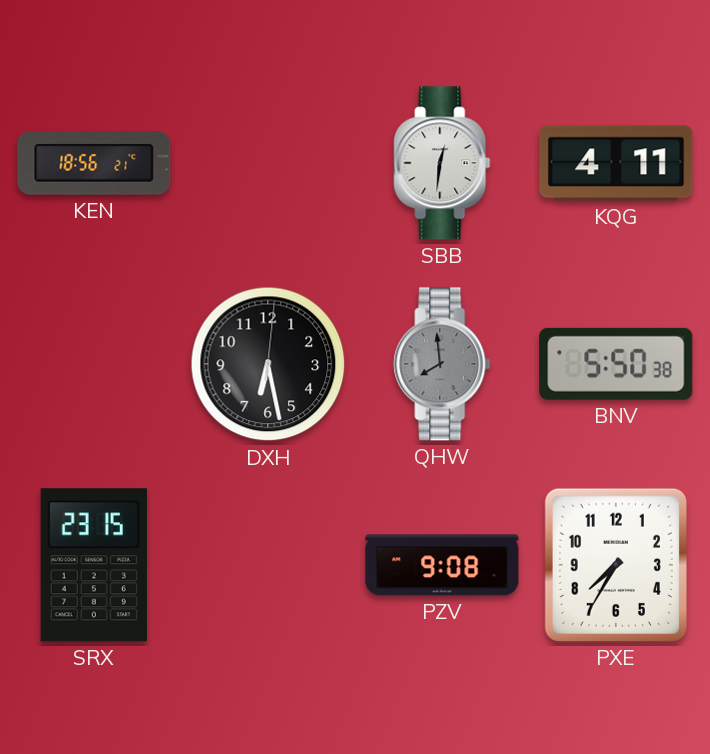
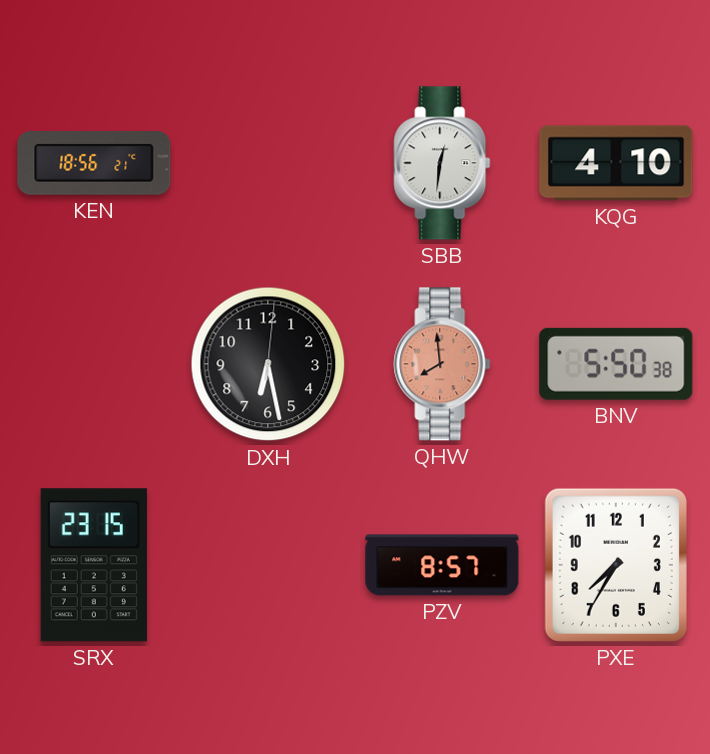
KQG: 4:11 -> 4:10
QHW dial: grey -> salmon
PZV: 9:08 -> 8:57
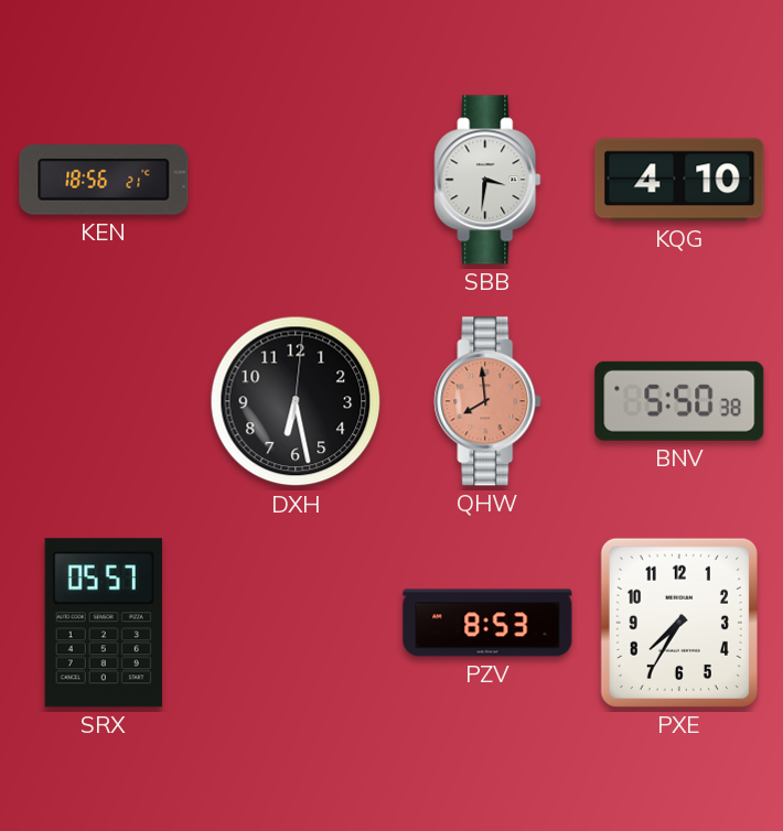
SBB: 12:31 -> 3:31
SRX: 23:15 -> 05:57
PZV: 8:57 -> 8:53
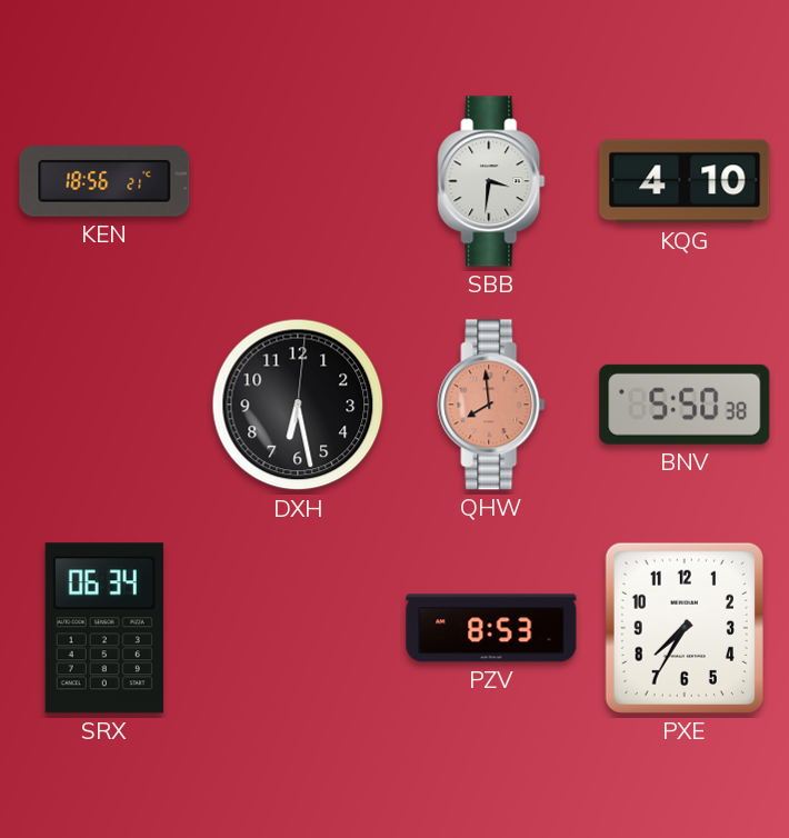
SRX: 05:57 -> 06:34
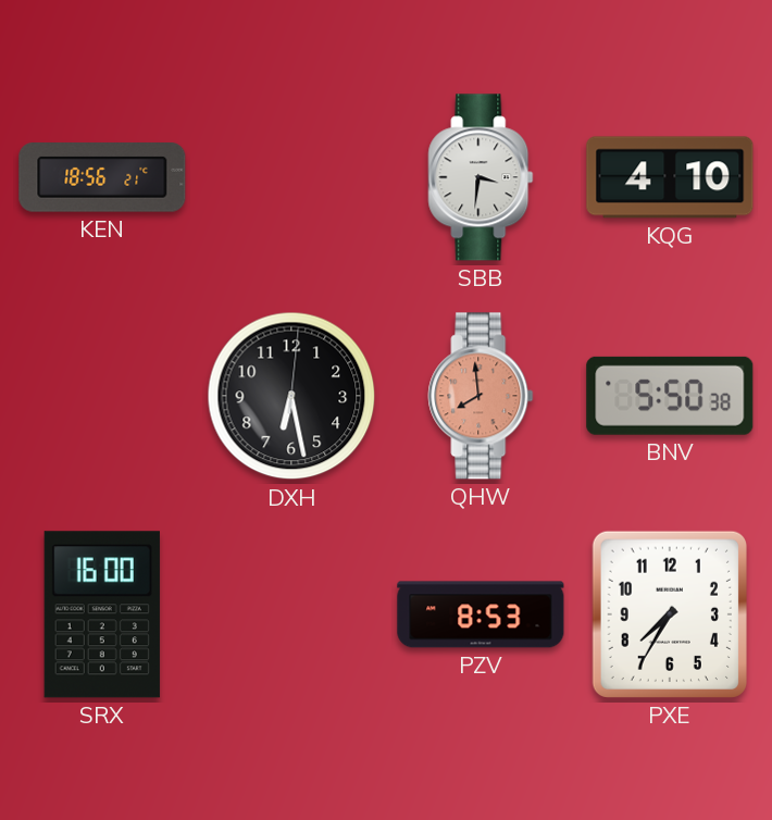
SRX: 06:34 -> 16:00
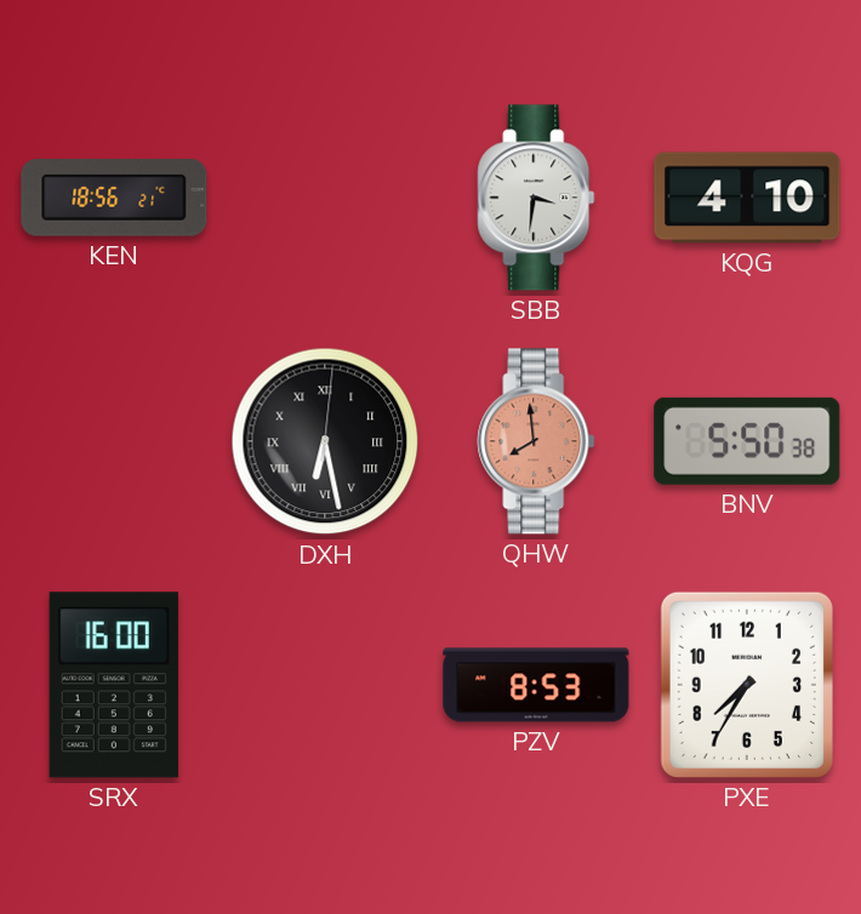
DXH numerals: Arabic -> Roman
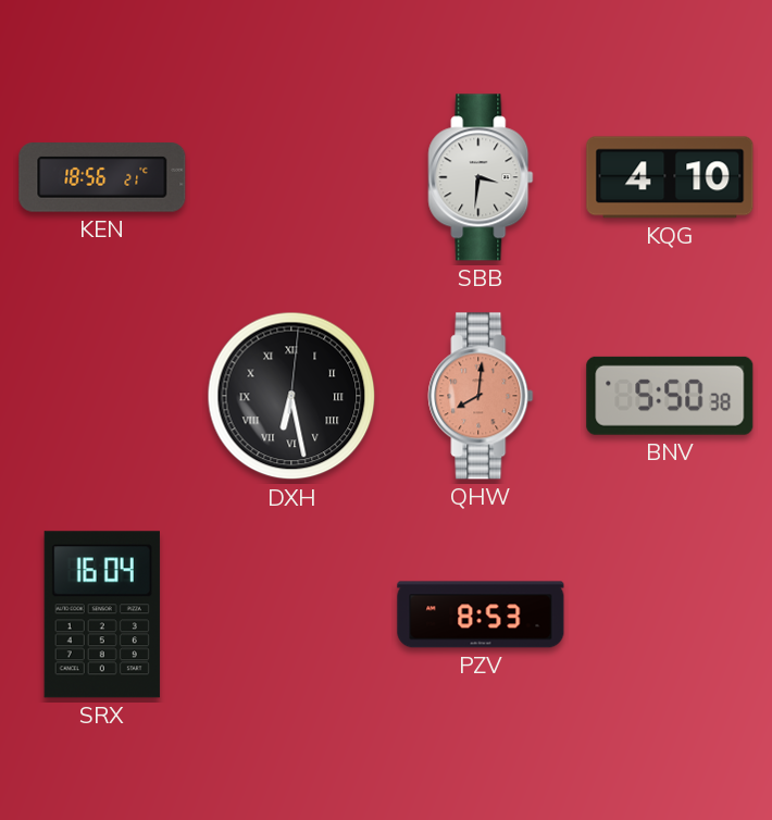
QHW: 7:59 -> 8:01
SRX: 16:00 -> 16:04
PXE: 7:35 -> none
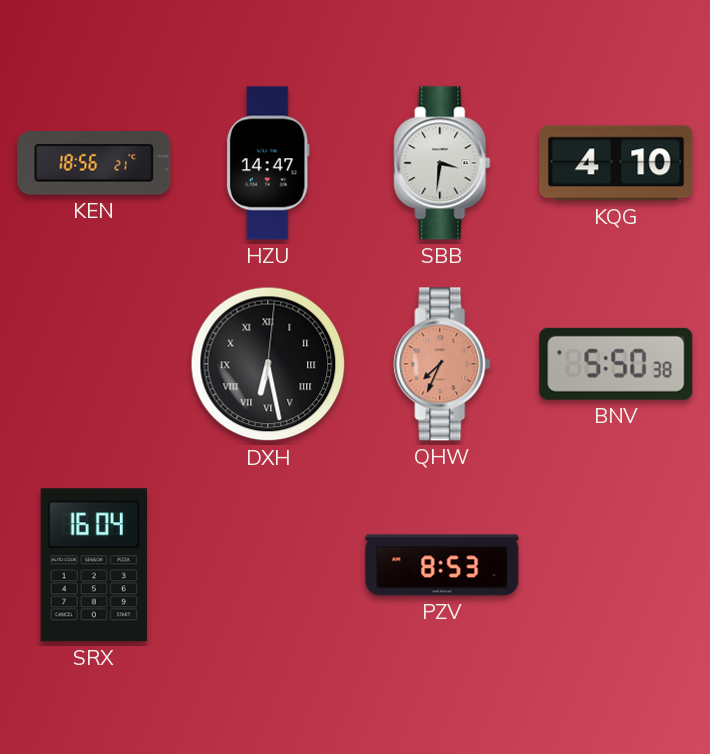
HZU: none -> 14:47
QHW: 8:01 -> 7:34
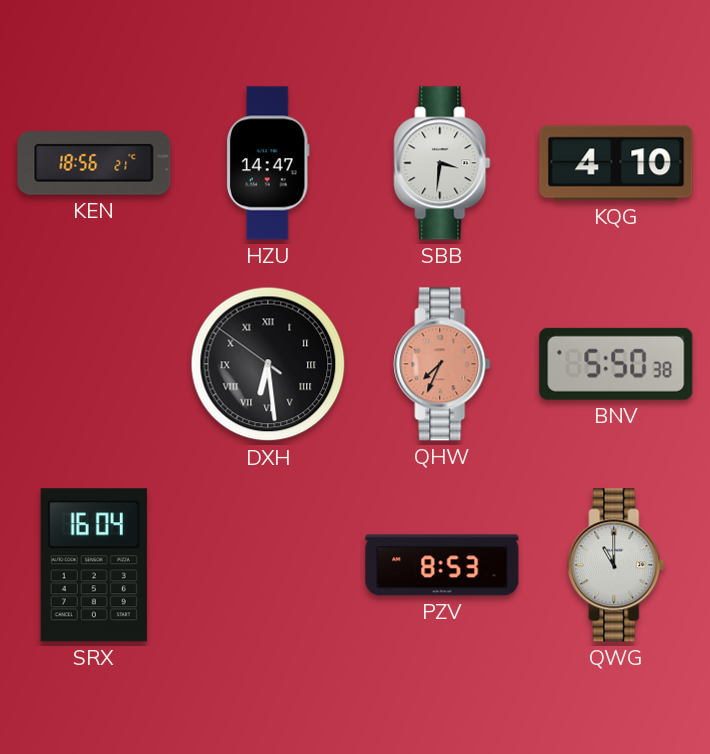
DXH: 6:28:01 -> 6:28:51
QWG: none -> 11:00
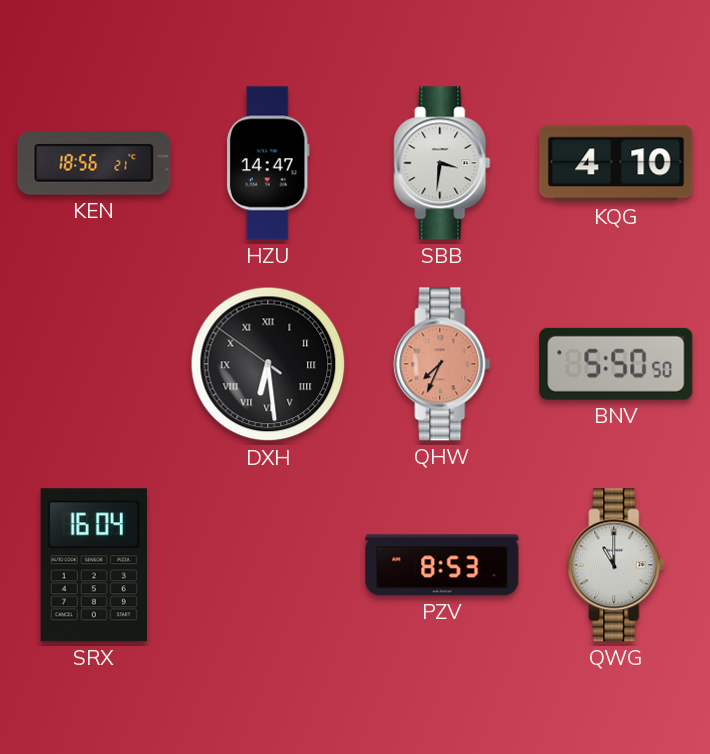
BNV: 5:50:38 -> 5:50:50
